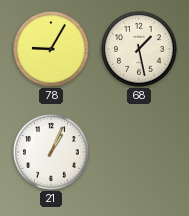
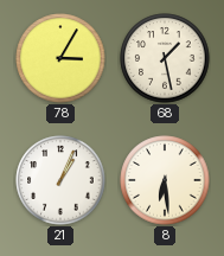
78: 9:05 -> 3:05
8: none -> 6:29
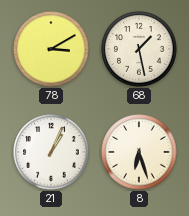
78: 3:05 -> 3:10
8: 6:29 -> 6:27
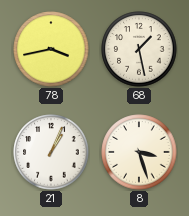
78: 3:10 -> 3:43
8: 6:27 -> 3:27
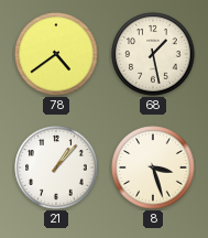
78: 3:43 -> 4:39
21: 1:04 -> 1:07
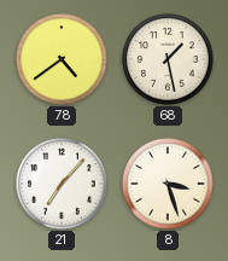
21: 1:07 -> 7:07
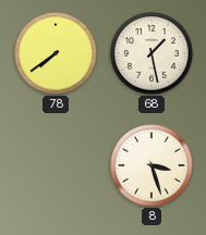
78: 4:39 -> 7:39
21: 7:07 -> none
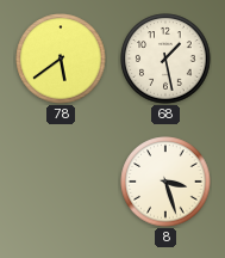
78: 7:39 -> 5:39
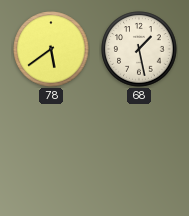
8: 3:27 -> none
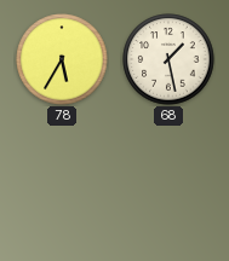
78: 5:39 -> 5:35
